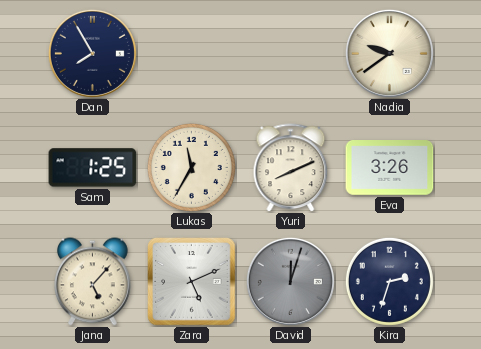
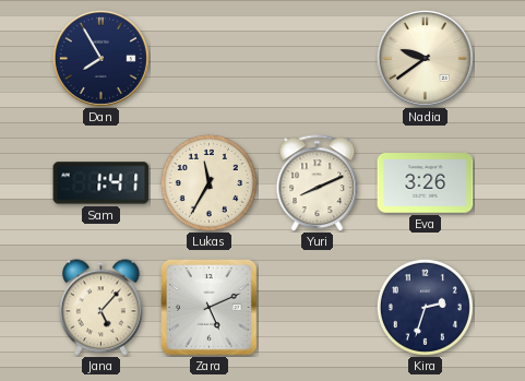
Sam: 1:25 -> 1:41
David: 12:03 -> none
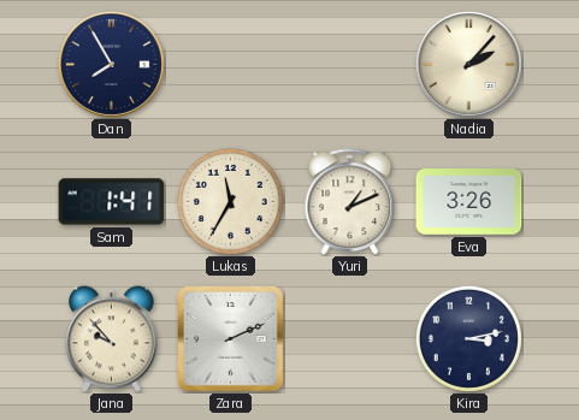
Nadia: 9:39 -> 2:07
Yuri: 8:11 -> 1:11
Jana: 5:07 -> 9:53
Zara: 5:11 -> 2:11
Kira: 2:33 -> 3:13
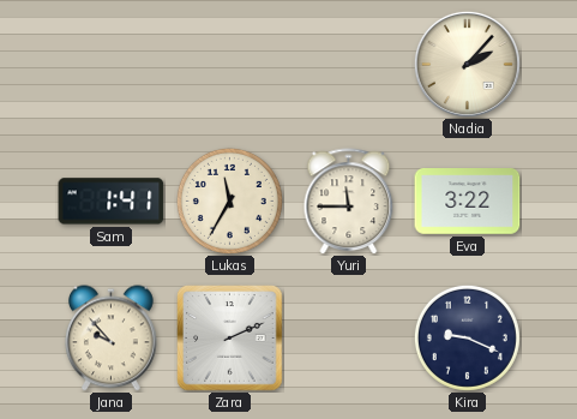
Dan: 7:55 -> none
Yuri: 1:11 -> 11:45
Eva: 3:26 -> 3:22
Kira: 3:13 -> 9:19
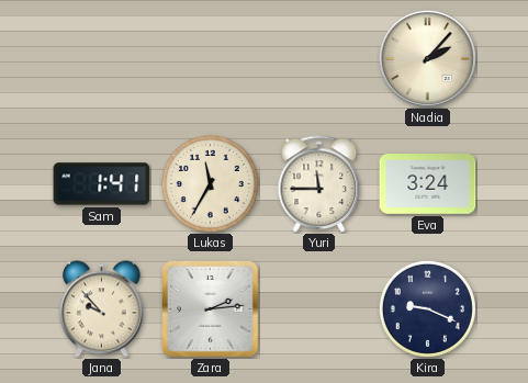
Eva: 3:22 -> 3:24
Zara: 2:11 -> 2:14
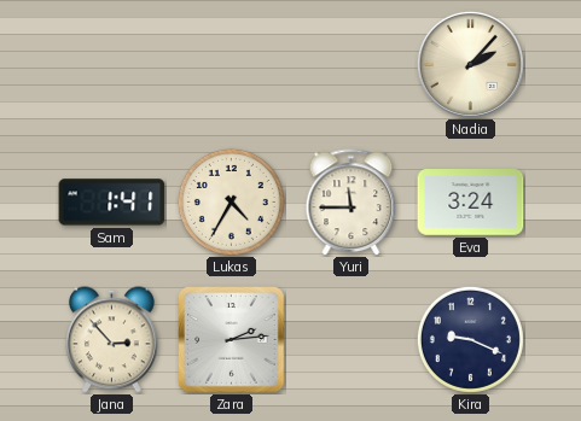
Lukas: 11:35 -> 4:35
Jana: 9:53 -> 2:53
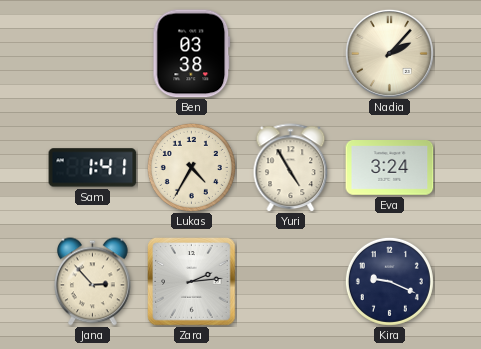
Ben: none -> 03:38
Yuri: 11:45 -> 4:55
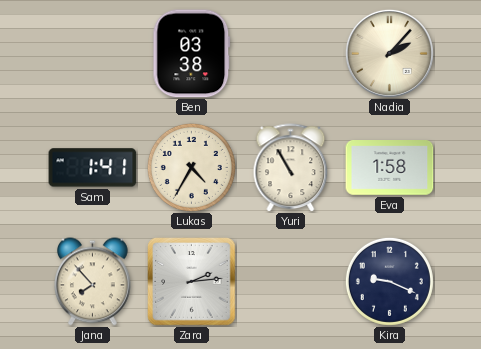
Yuri: 4:55 -> 10:55
Eva: 3:24 -> 1:58
Jana: 2:53 -> 7:53
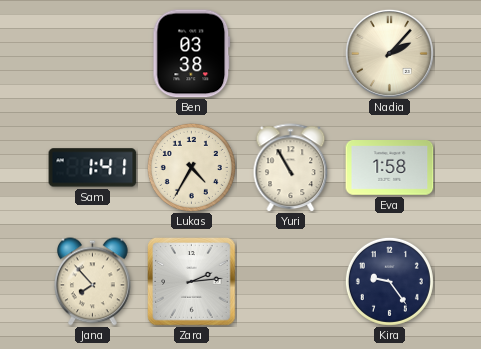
Kira: 9:19 -> 9:24
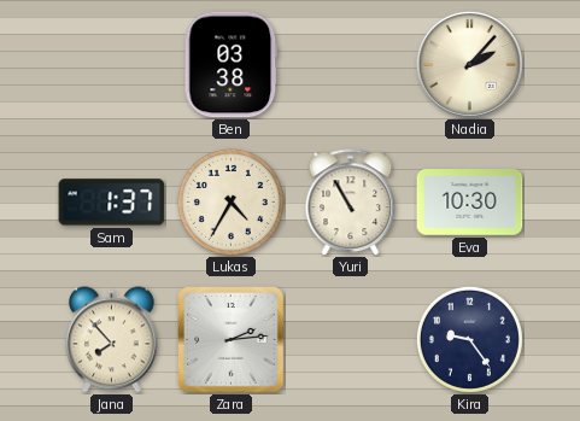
Sam: 1:41 -> 1:37
Eva: 1:58 -> 10:30
